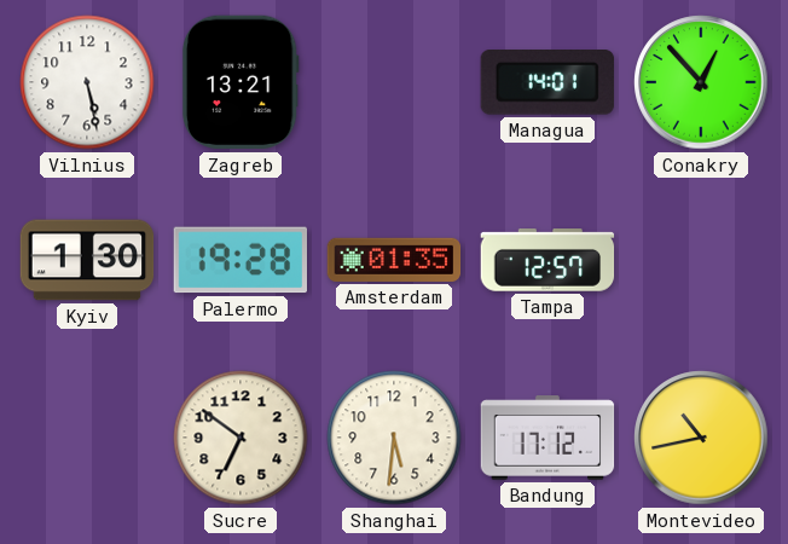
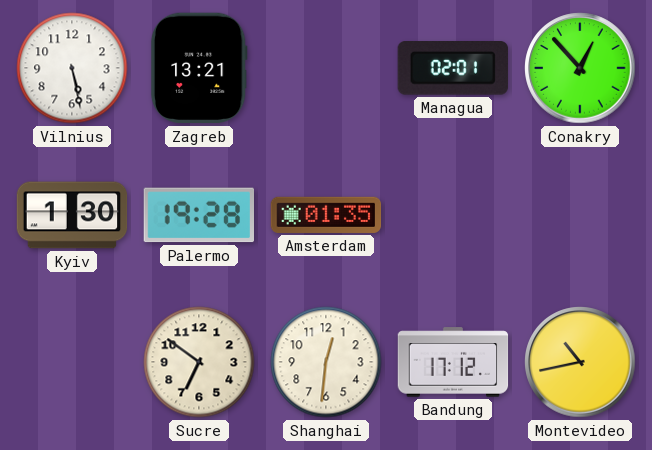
Managua: 14:01 -> 02:01
Tampa: 12:57 -> none
Shanghai: 5:31 -> 12:31
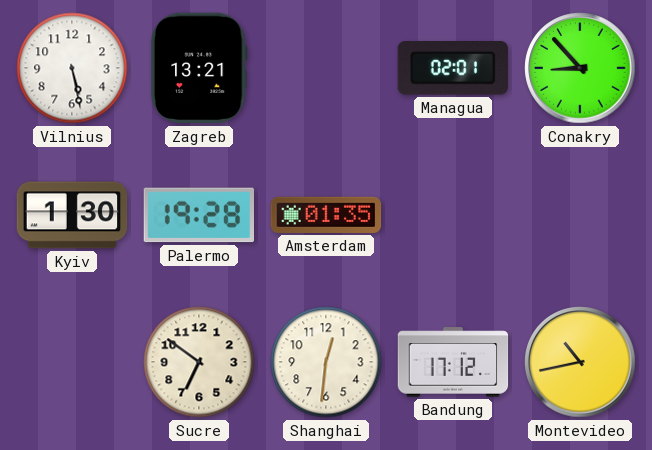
Conakry: 12:53 -> 8:53
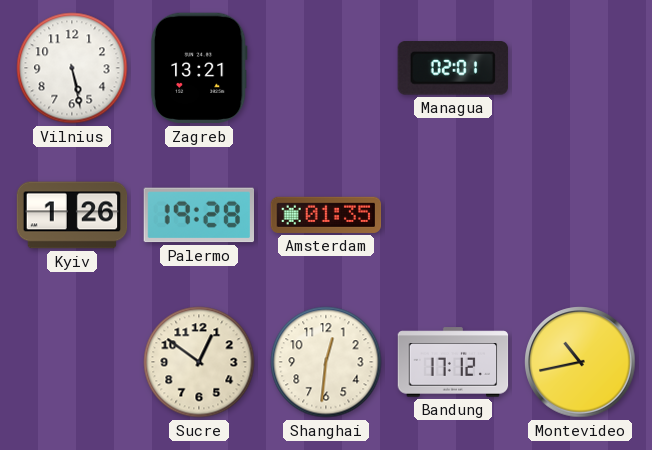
Conakry: 8:53 -> none
Kyiv: 1:30 -> 1:26
Sucre: 6:51 -> 12:51
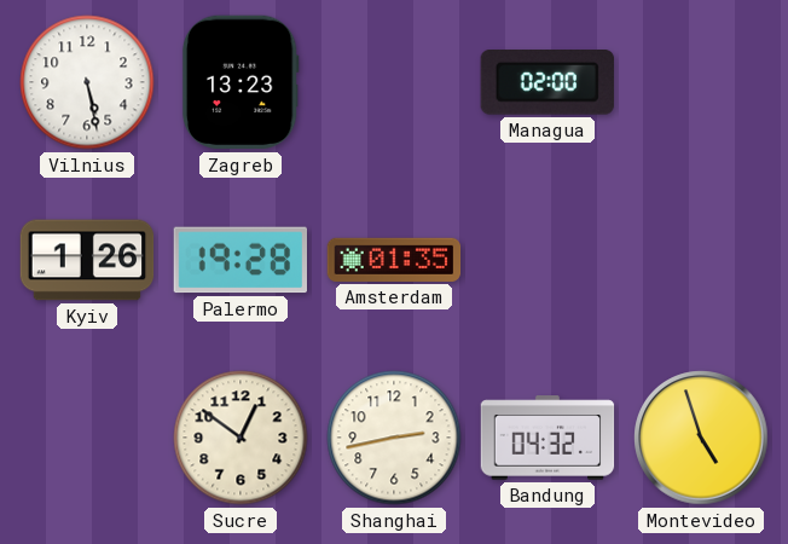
Zagreb: 13:21 -> 13:23
Managua: 02:01 -> 02:00
Shanghai: 12:31 -> 2:43
Bandung: 17:12 -> 04:32
Montevideo: 10:43 -> 4:57
